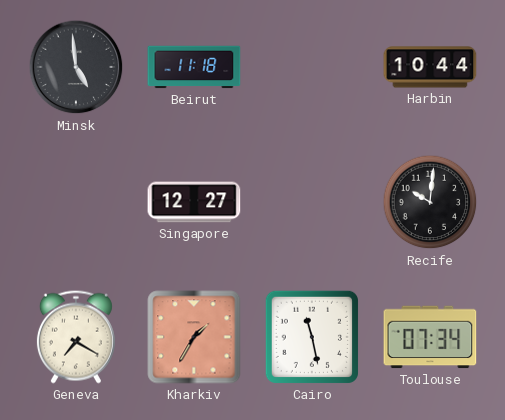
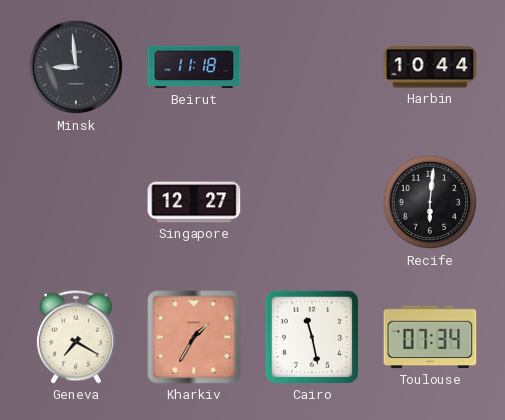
Minsk: 4:59 -> 8:59
Recife: 10:01 -> 6:01
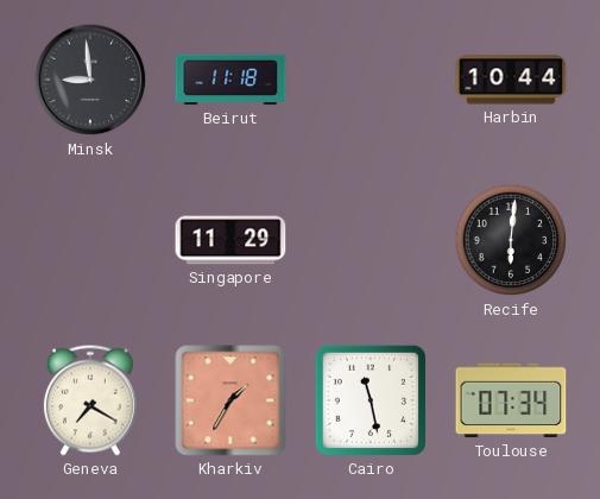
Singapore: 12:27 -> 11:29
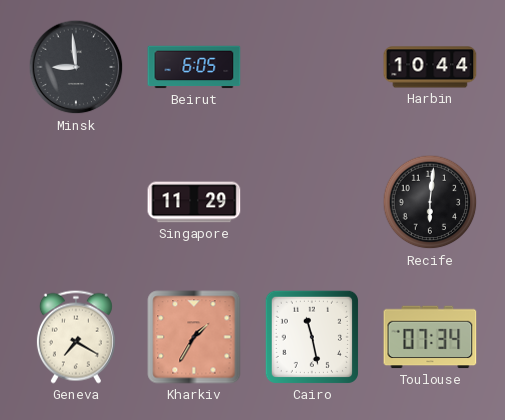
Beirut: 11:18 -> 6:05
